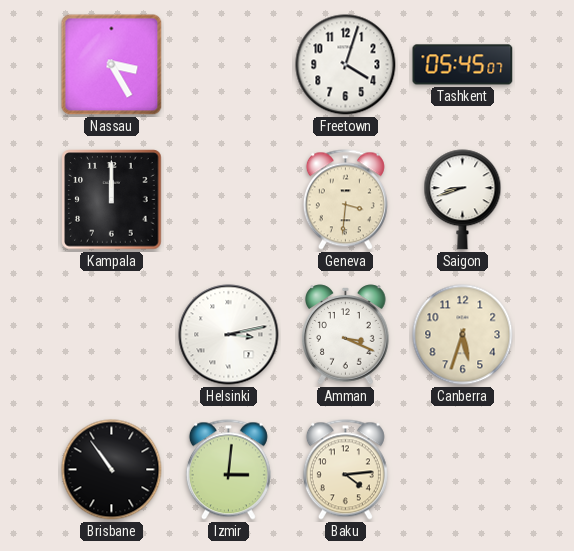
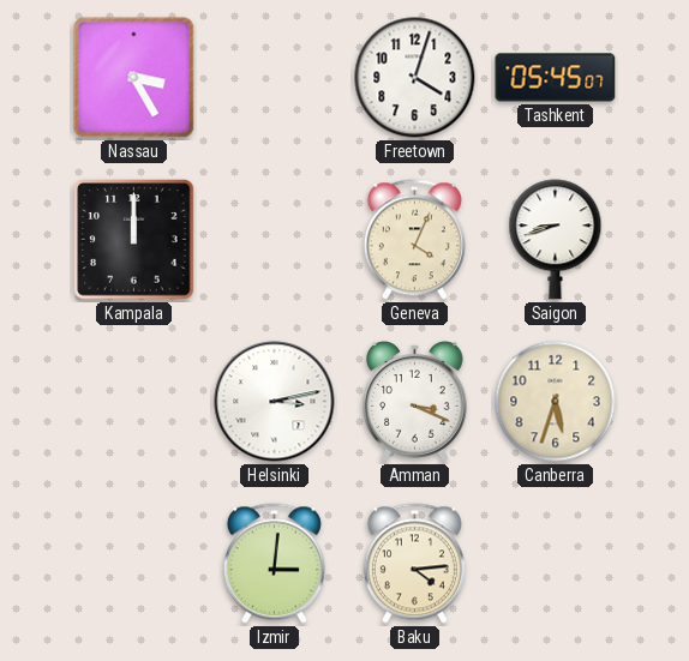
Geneva: 3:31 -> 4:04
Brisbane: 10:54 -> none
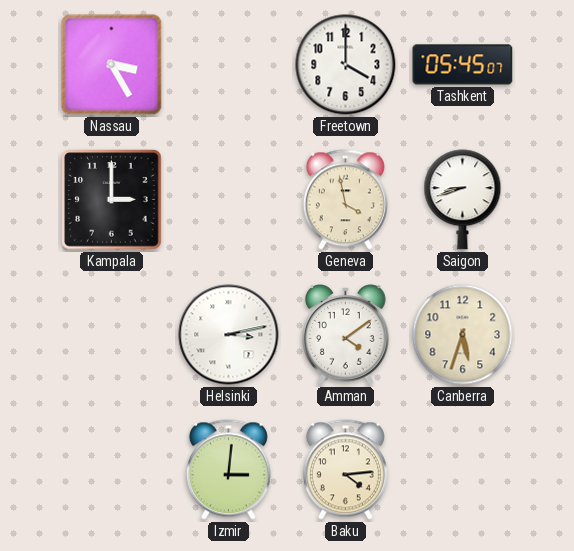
Freetown: 4:03 -> 4:00
Kampala: 12:00 -> 3:00
Geneva: 4:04 -> 3:58
Amman: 3:19 -> 4:09
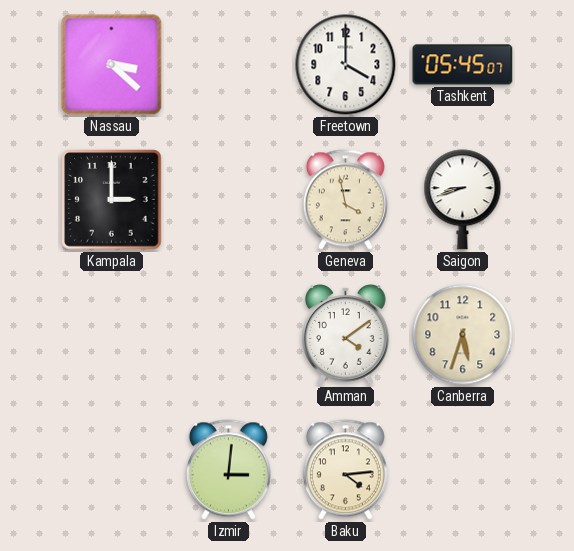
Nassau: 3:25 -> 3:22
Helsinki: 3:13 -> none
